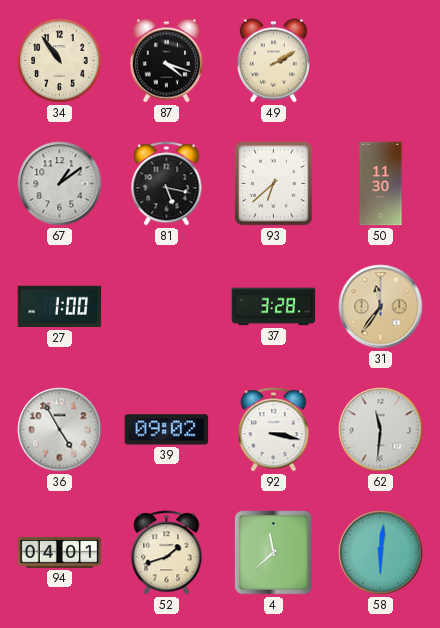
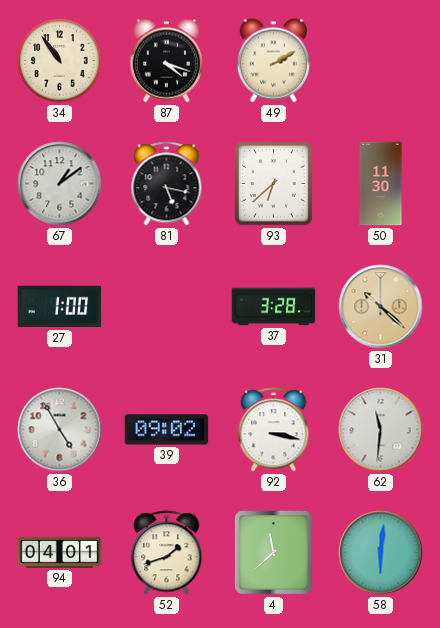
31: 11:36 -> 10:22
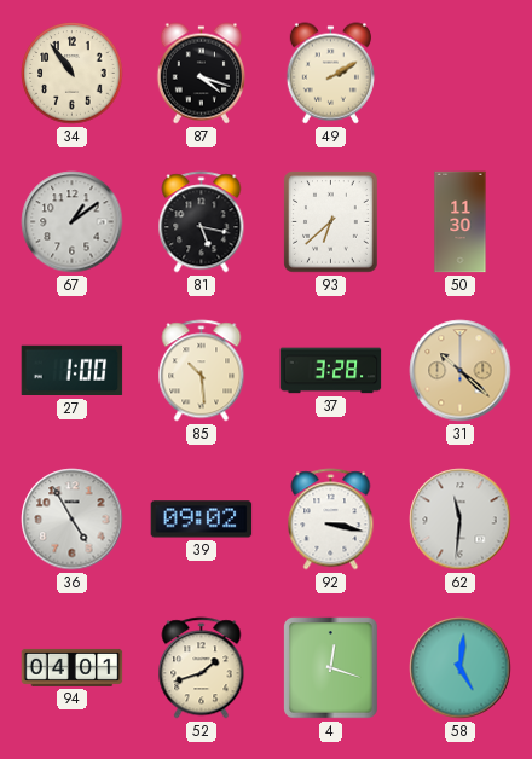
85: none -> 10:29
4: 11:38 -> 12:18
58: 6:01 -> 5:01
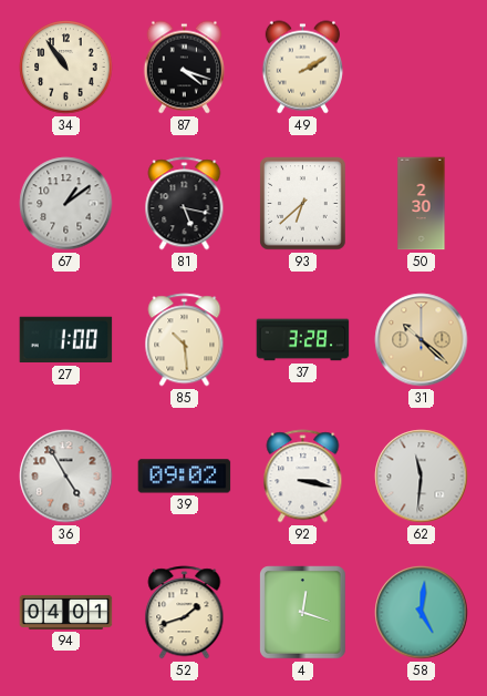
50: 11:30 -> 2:30
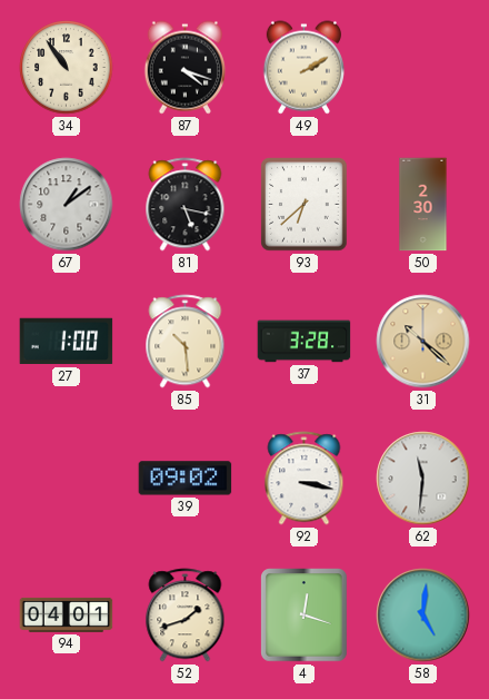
36: 4:55 -> none
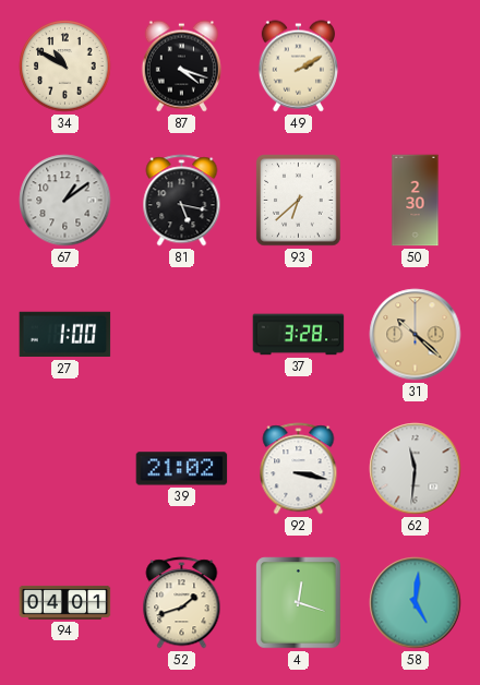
34: 10:54 -> 10:50
85: 10:29 -> none
39: 09:02 -> 21:02
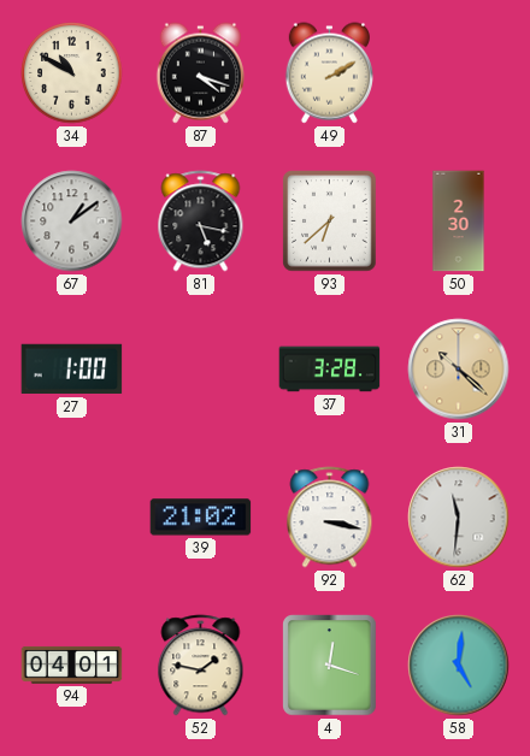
52: 1:42 -> 1:47
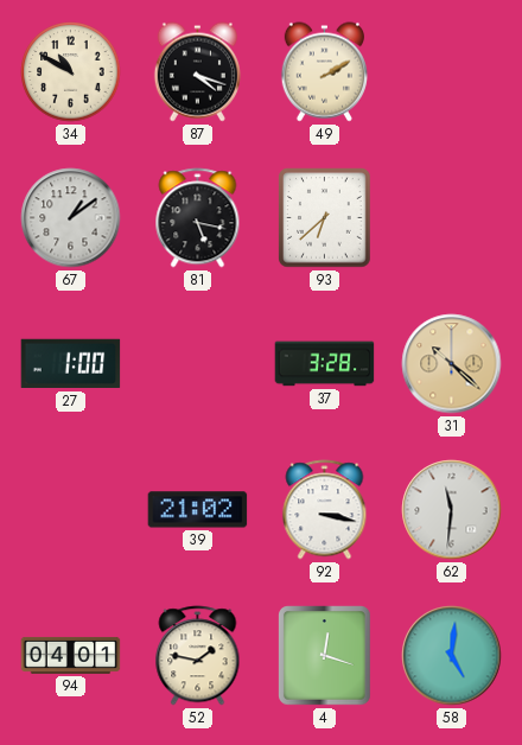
50: 2:30 -> none
